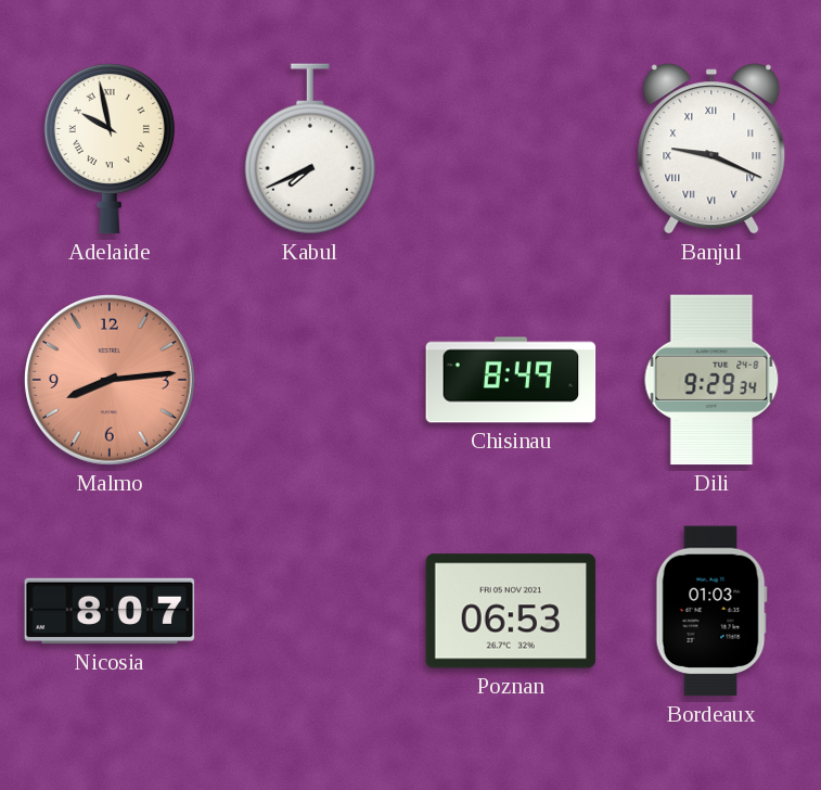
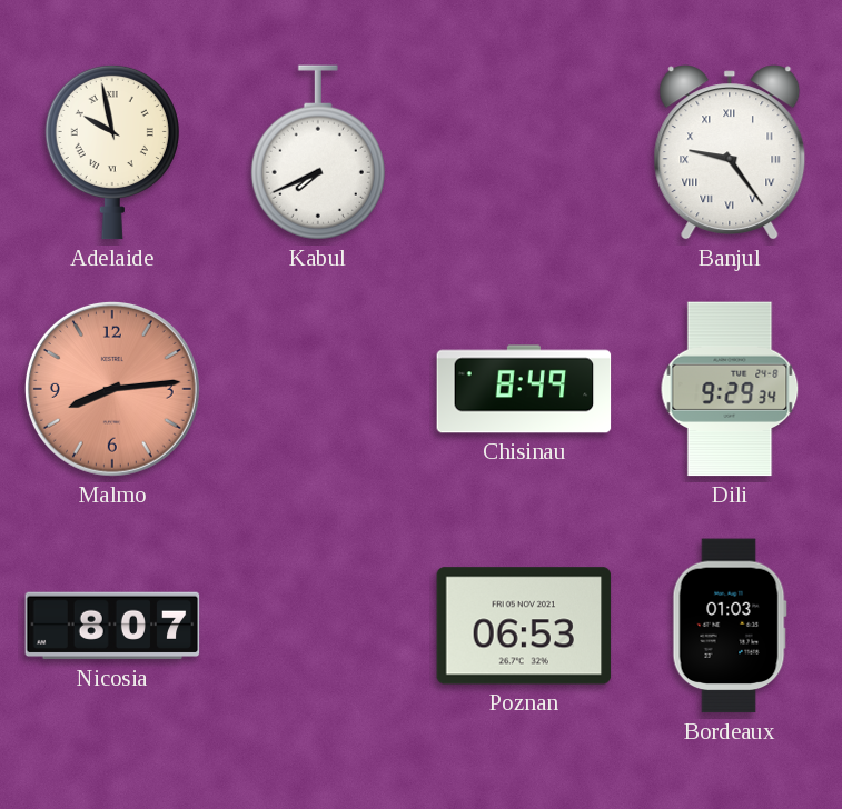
Banjul: 9:19 -> 9:24
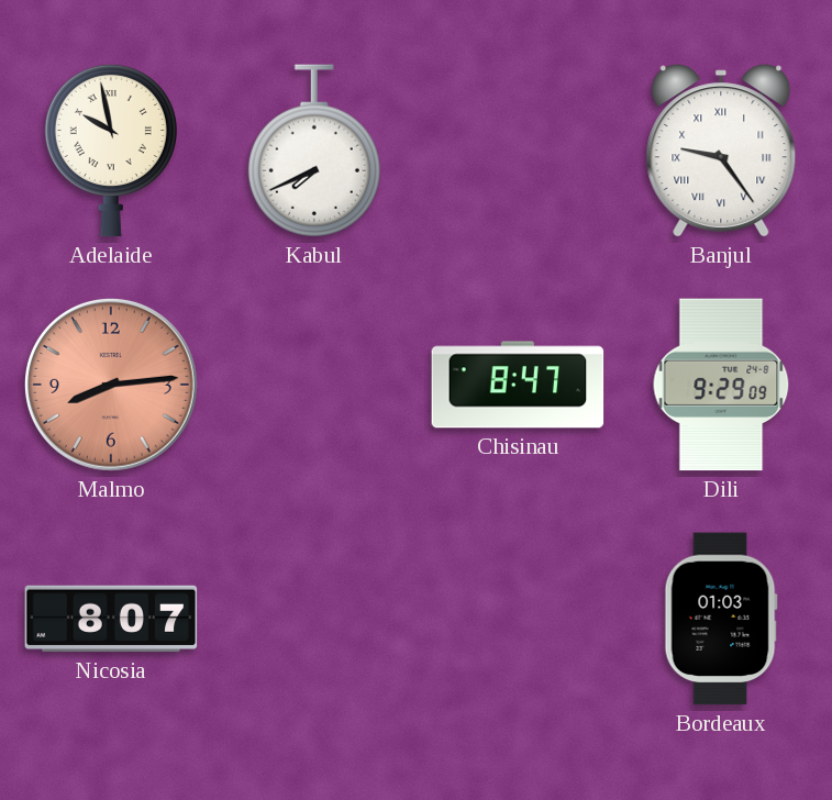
Chisinau: 8:49 -> 8:47
Dili: 9:29:34 -> 9:29:09
Poznan: 06:53 -> none
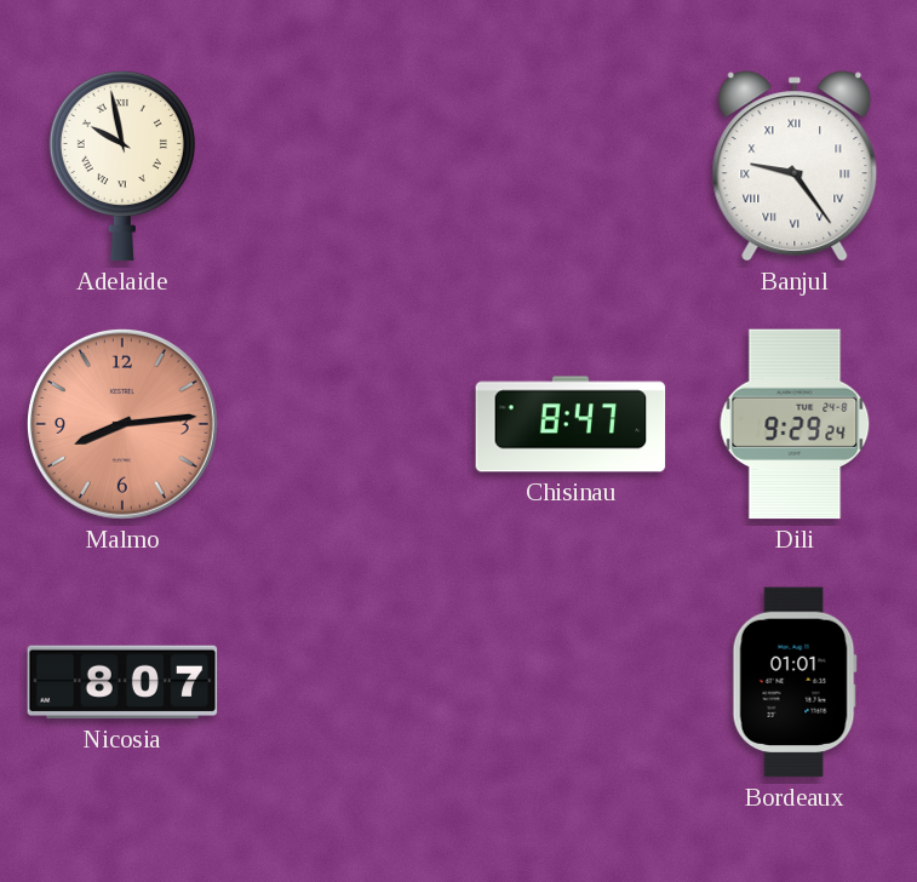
Kabul: 7:41 -> none
Dili: 9:29:09 -> 9:29:24
Bordeaux: 01:03 -> 01:01
